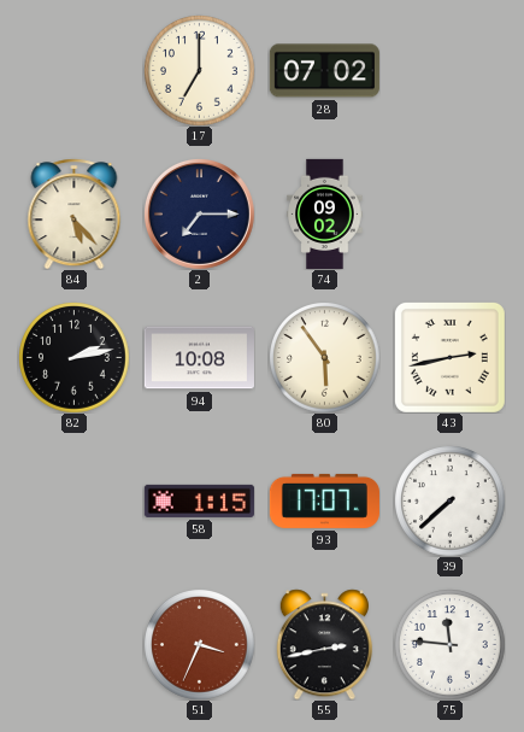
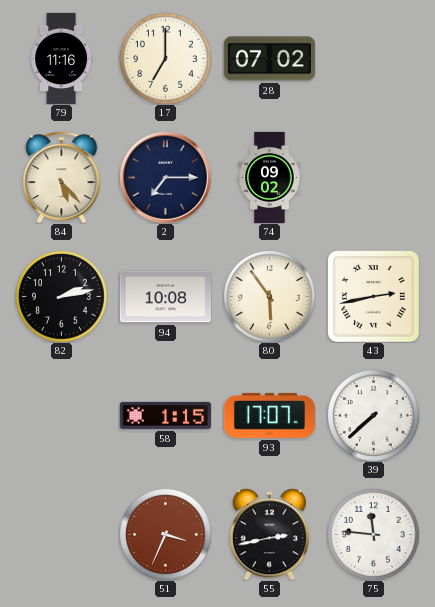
79: none -> 11:16
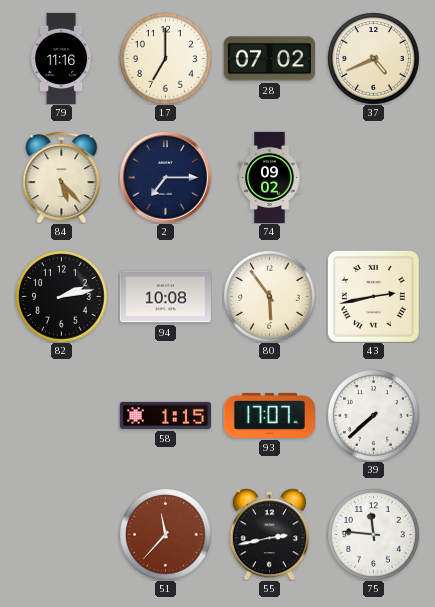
37: none -> 4:41
51: 3:34 -> 11:37
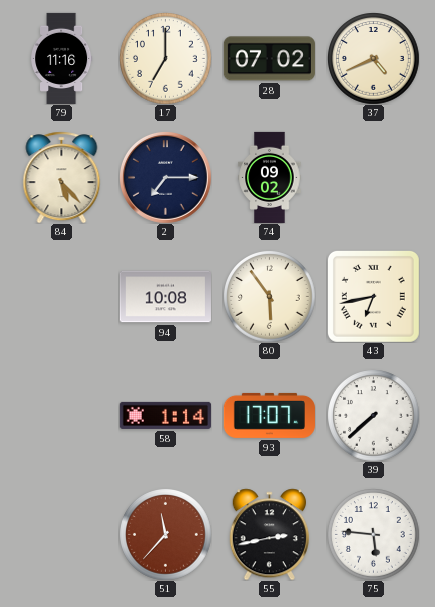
82: 2:13 -> none
43: 2:43 -> 6:43
58: 1:15 -> 1:14
75: 11:46 -> 5:46
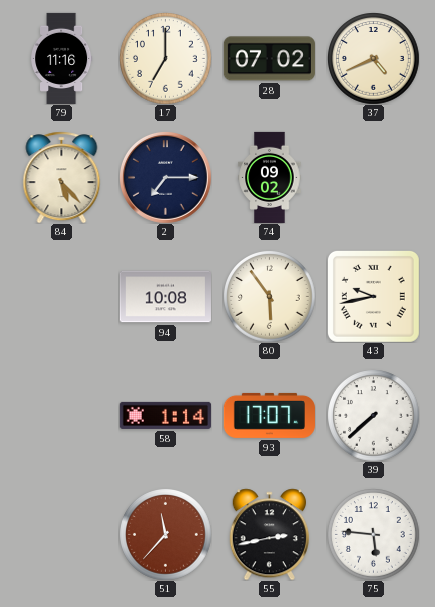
43: 6:43 -> 9:43
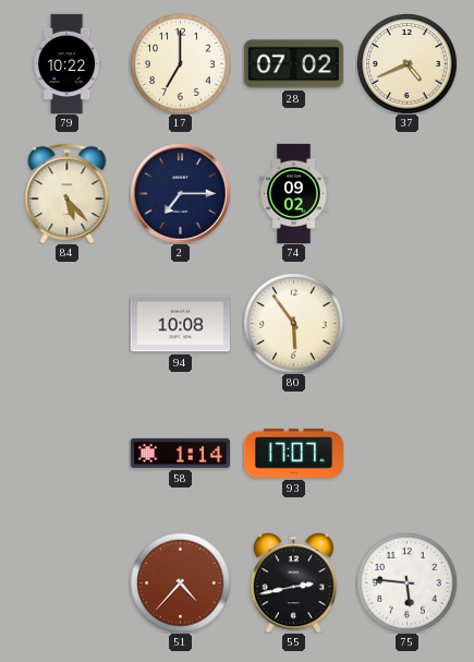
79: 11:16 -> 10:22
43: 9:43 -> none
39: 7:38 -> none
51: 11:37 -> 4:37
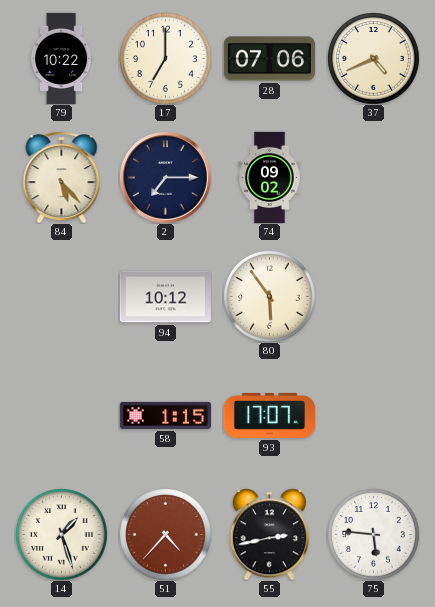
28: 07:02 -> 07:06
94: 10:08 -> 10:12
58: 1:14 -> 1:15
14: none -> 1:27
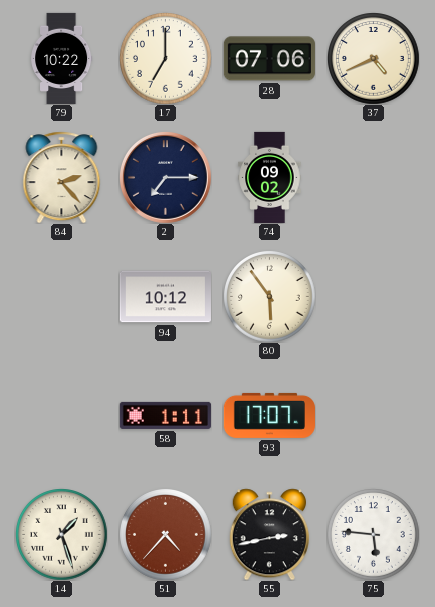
84: 5:23 -> 2:23
58: 1:15 -> 1:11
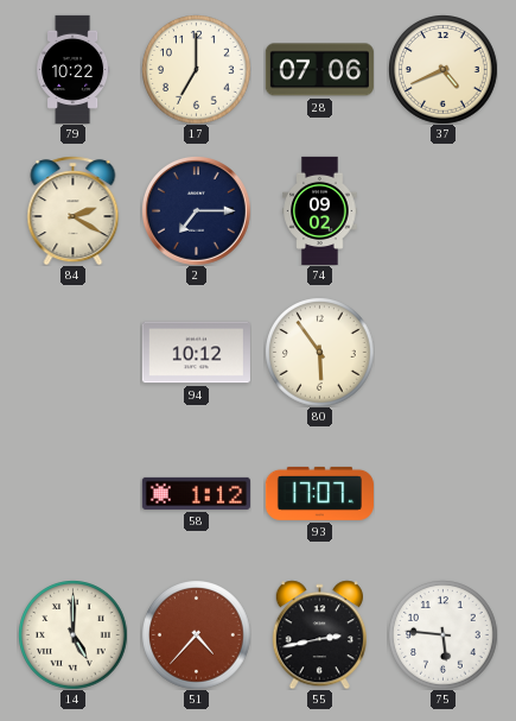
84: 2:23 -> 2:20
58: 1:11 -> 1:12
14: 1:27 -> 5:00
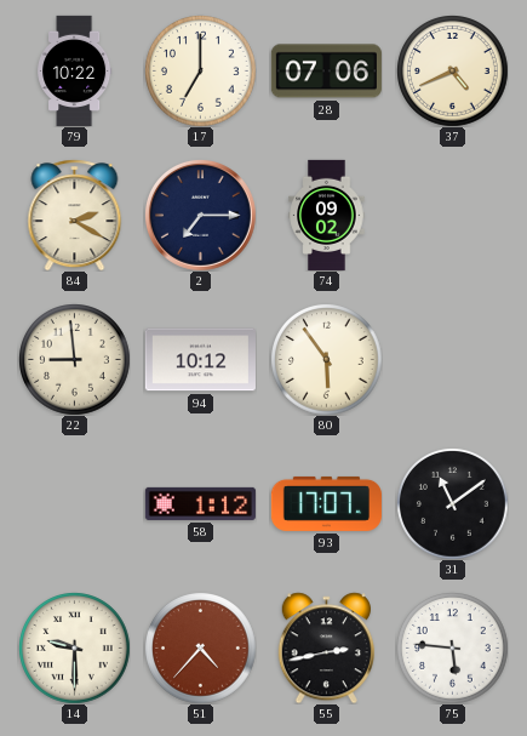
22: none -> 8:59
31: none -> 11:09
14: 5:00 -> 9:30
